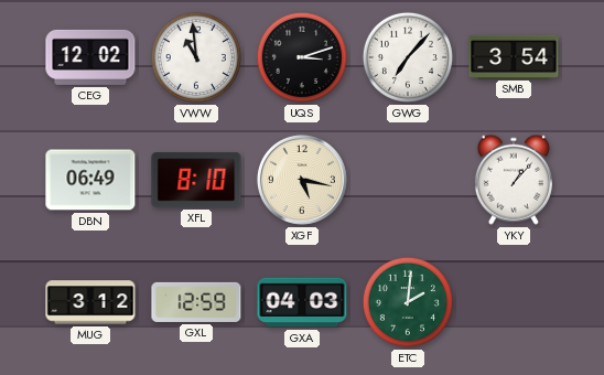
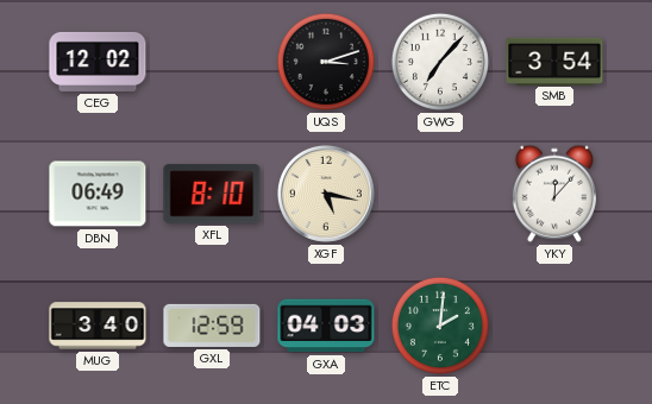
VWW: 10:59 -> none
YKY: 1:07 -> 12:07
MUG: 3:12 -> 3:40
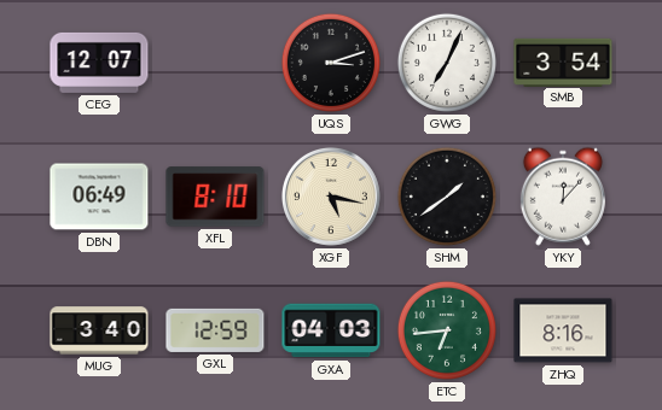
CEG: 12:02 -> 12:07
GWG: 7:07 -> 7:04
SHM: none -> 1:39
ETC: 2:01 -> 6:44
ZHQ: none -> 8:16
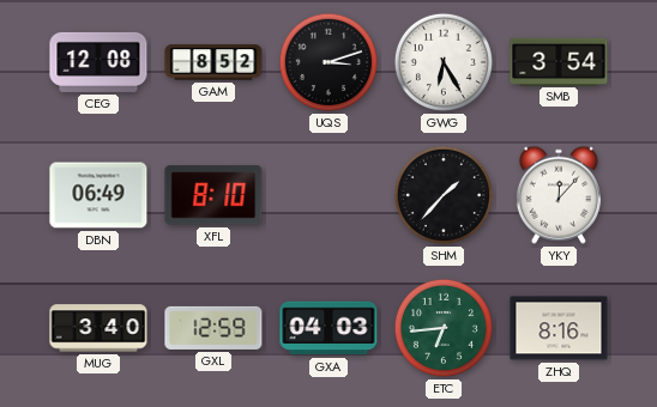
CEG: 12:07 -> 12:08
GAM: none -> 8:52
GWG: 7:04 -> 6:25
XGF: 5:17 -> none
SHM: 1:39 -> 1:37
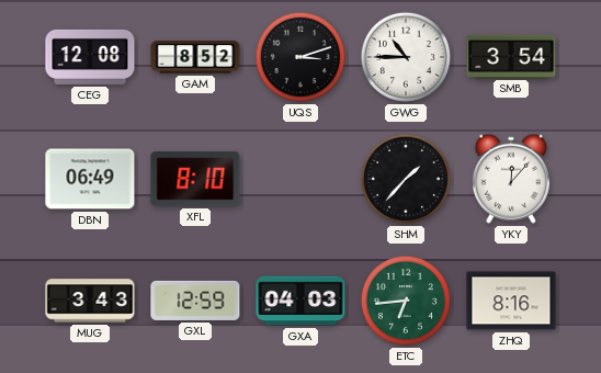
GWG: 6:25 -> 10:45
MUG: 3:40 -> 3:43
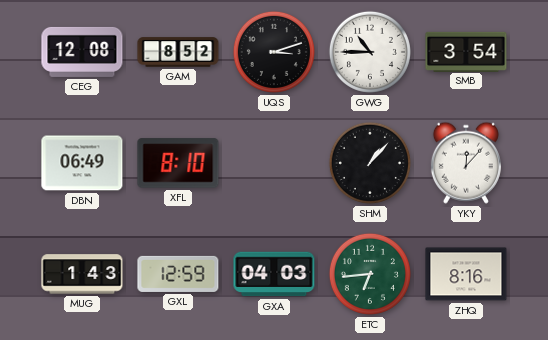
SHM: 1:37 -> 1:07
MUG: 3:43 -> 1:43
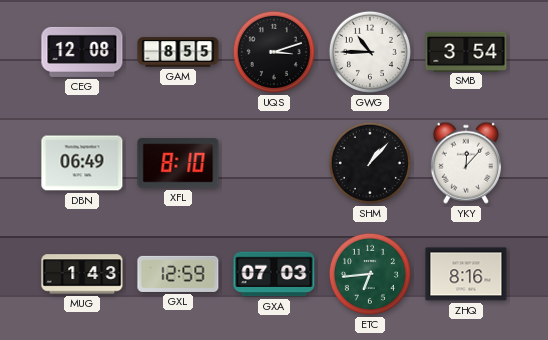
GAM: 8:52 -> 8:55
GXA: 04:03 -> 07:03
